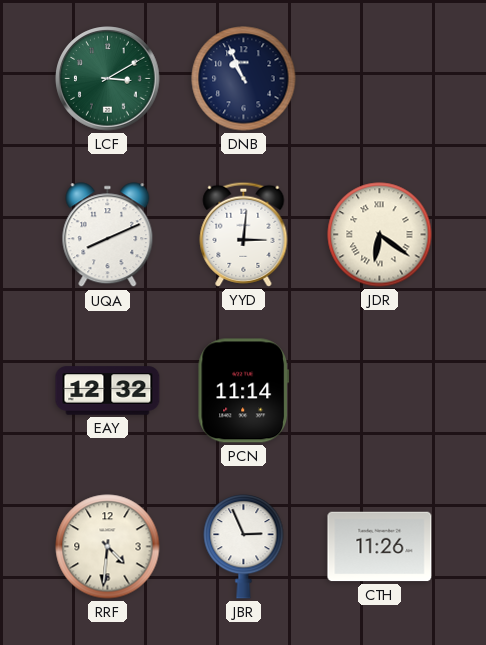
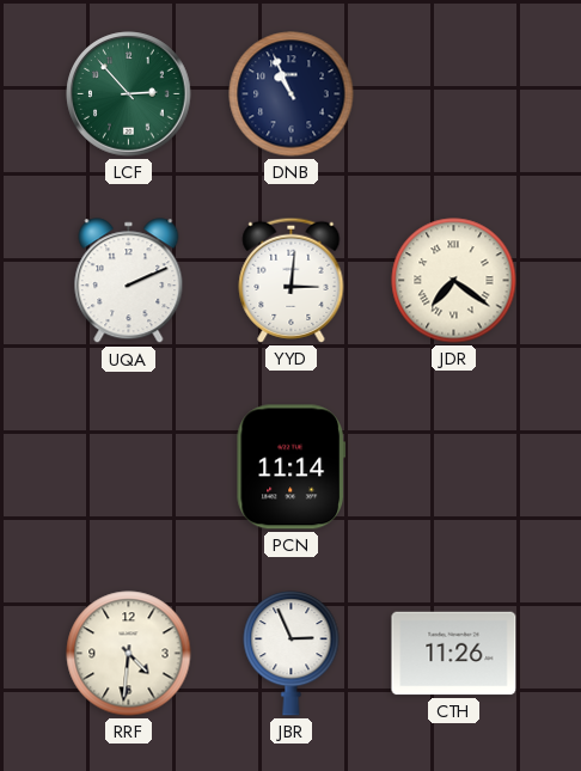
LCF: 3:10 -> 2:53
UQA: 8:11 -> 2:11
JDR: 6:21 -> 7:21
EAY: 12:32 -> none
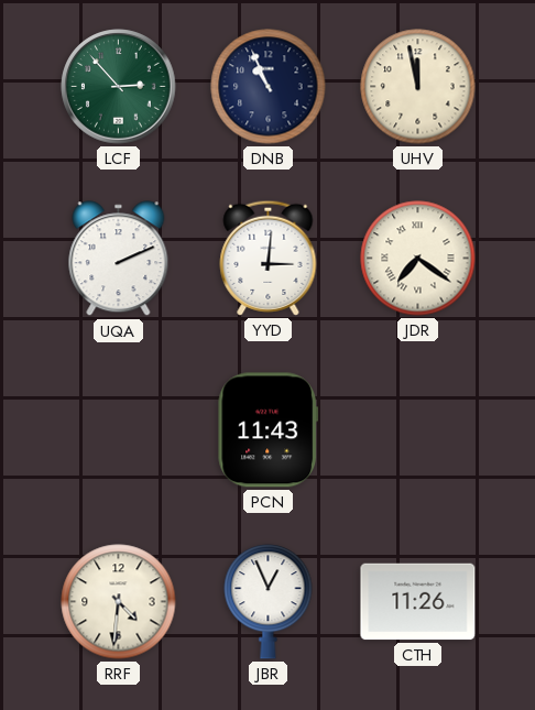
UHV: none -> 11:58
PCN: 11:14 -> 11:43
JBR: 2:56 -> 12:56
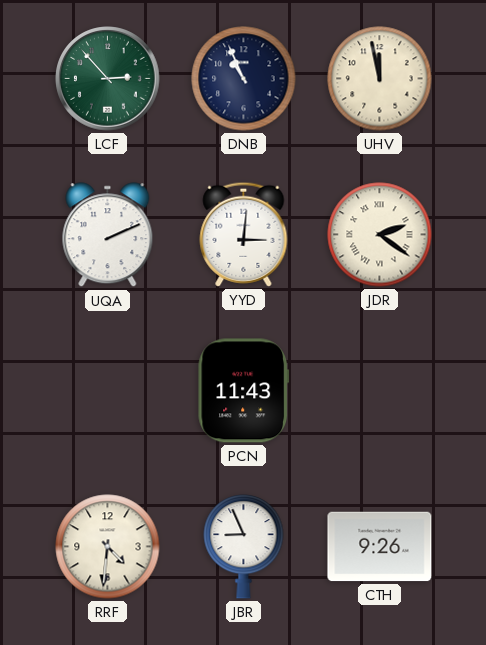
JDR: 7:21 -> 2:21
JBR: 12:56 -> 8:56
CTH: 11:26 -> 9:26
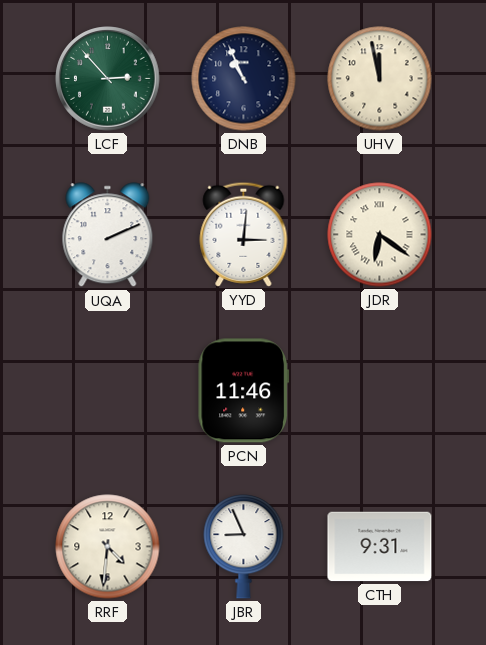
JDR: 2:21 -> 6:21
PCN: 11:43 -> 11:46
CTH: 9:26 -> 9:31
